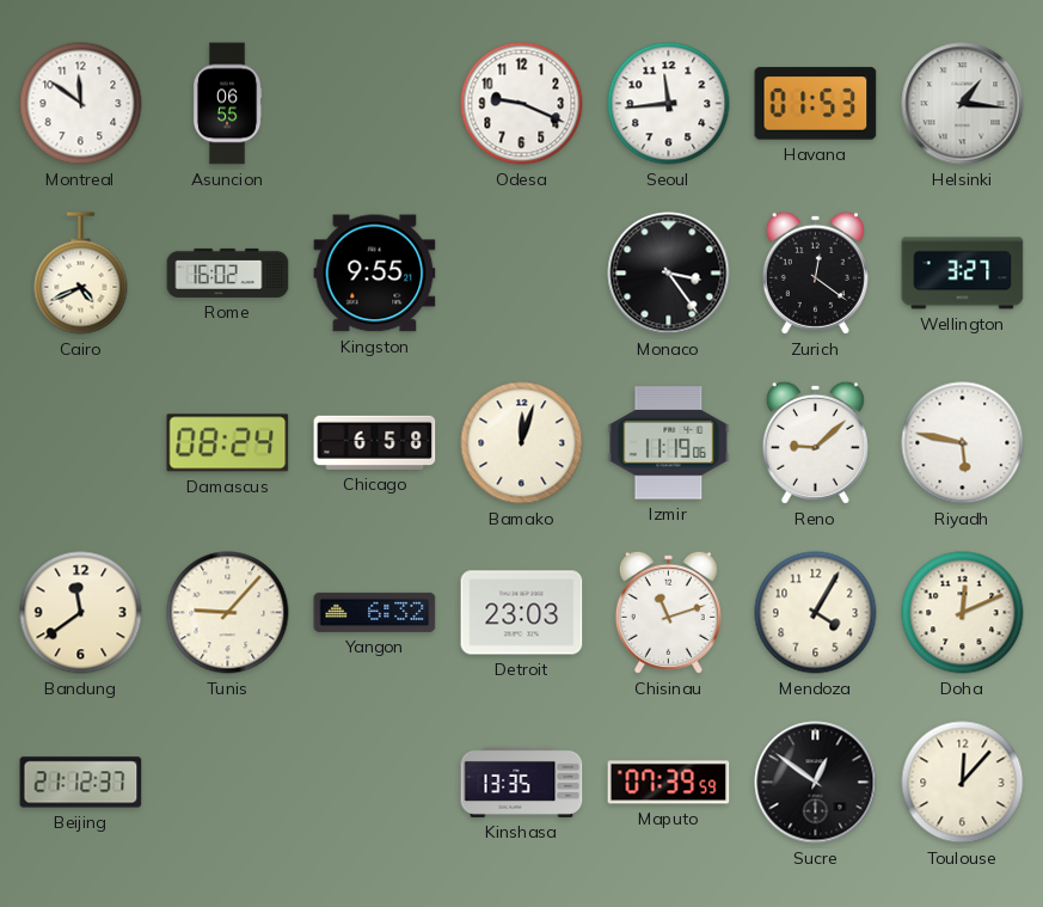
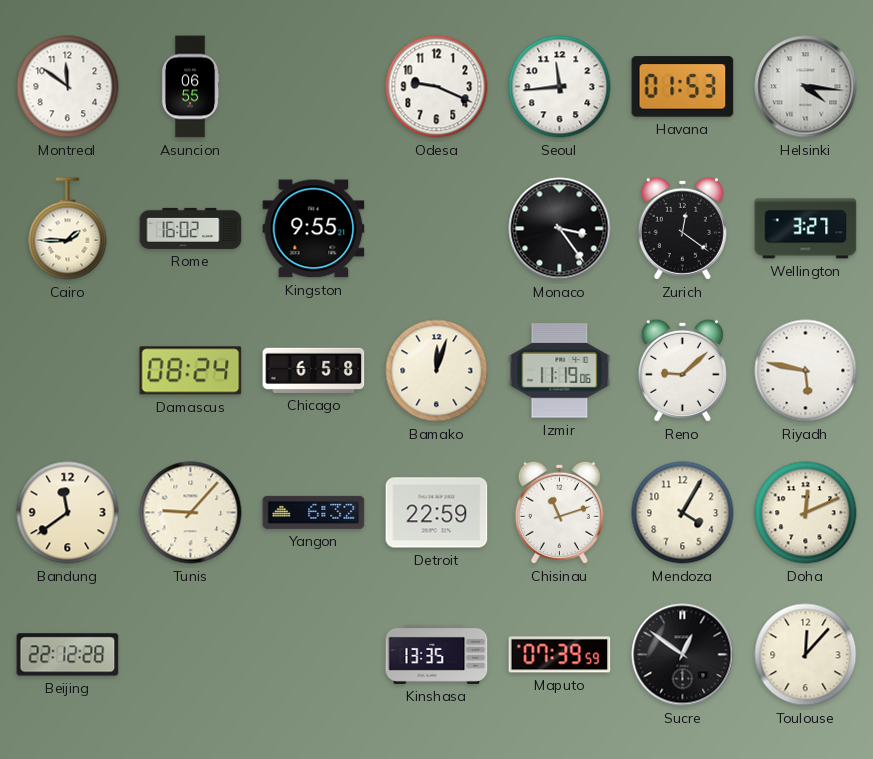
Helsinki: 1:16 -> 4:16
Cairo: 4:41 -> 1:45
Detroit: 23:03 -> 22:59
Beijing: 21:12 -> 22:12
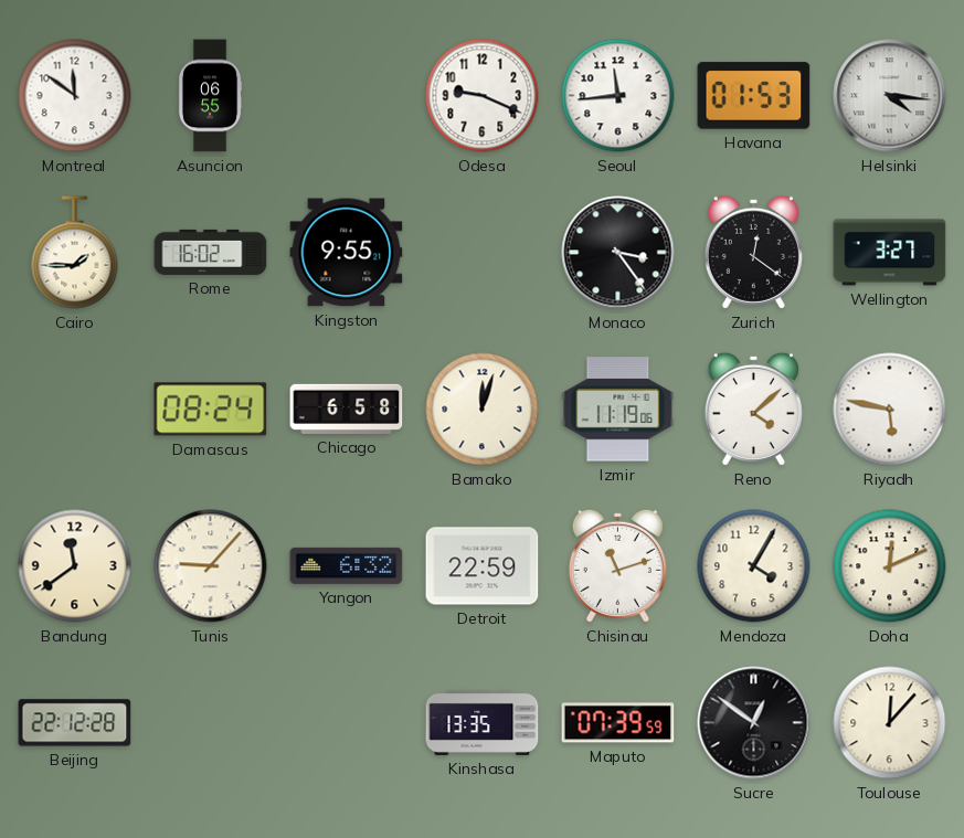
Reno: 9:08 -> 4:08
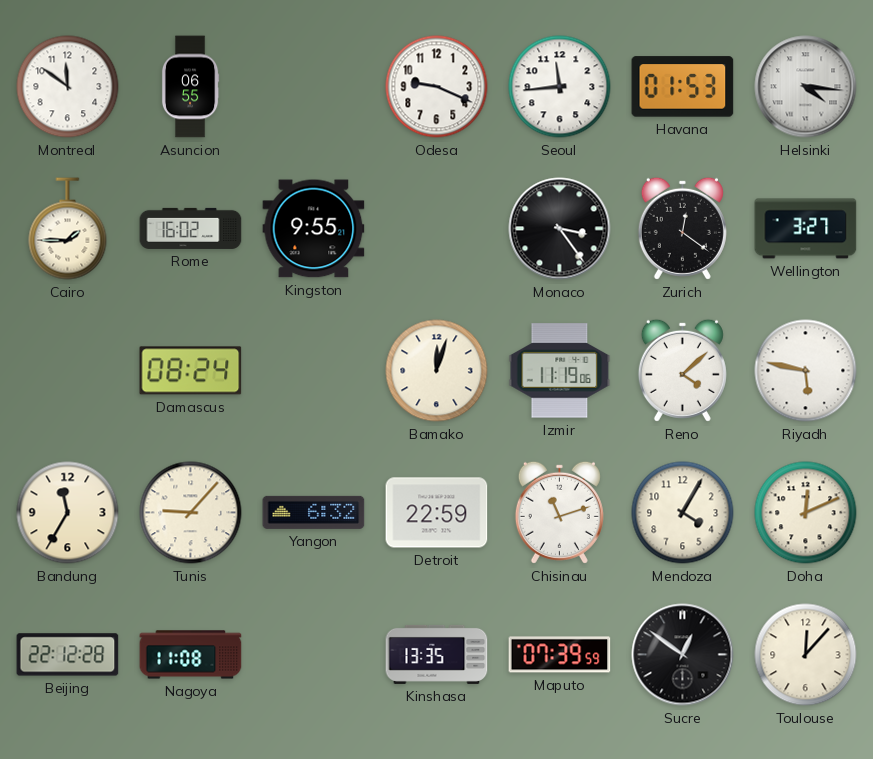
Chicago: 6:58 -> none
Bandung: 11:39 -> 11:35
Nagoya: none -> 11:08
